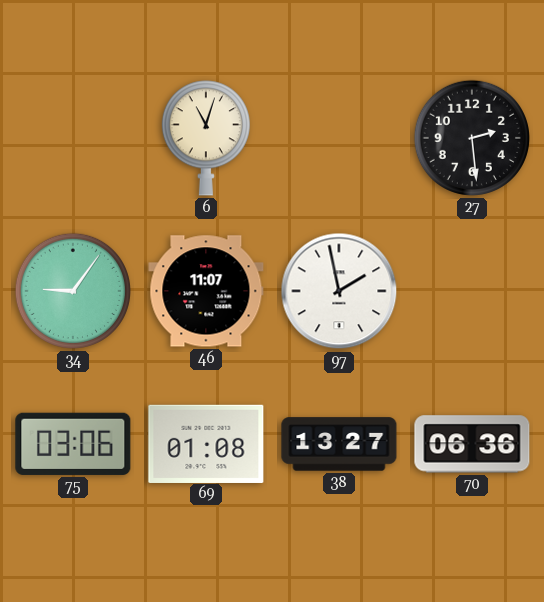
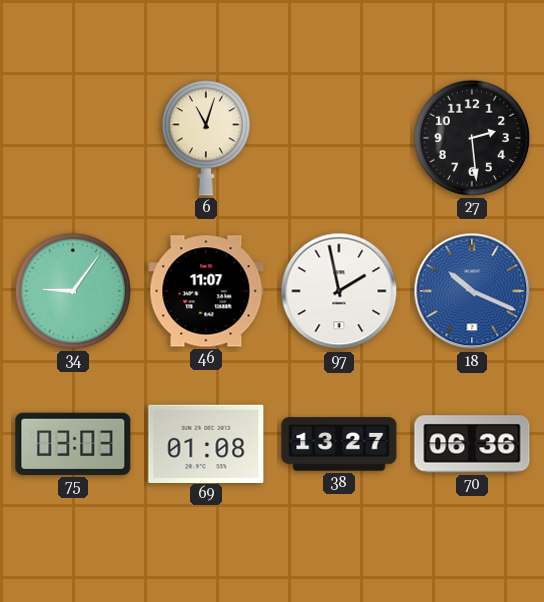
18: none -> 10:19
75: 03:06 -> 03:03
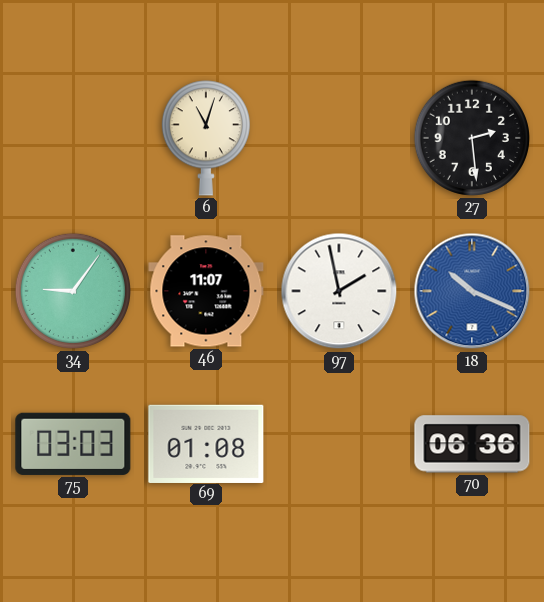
38: 13:27 -> none
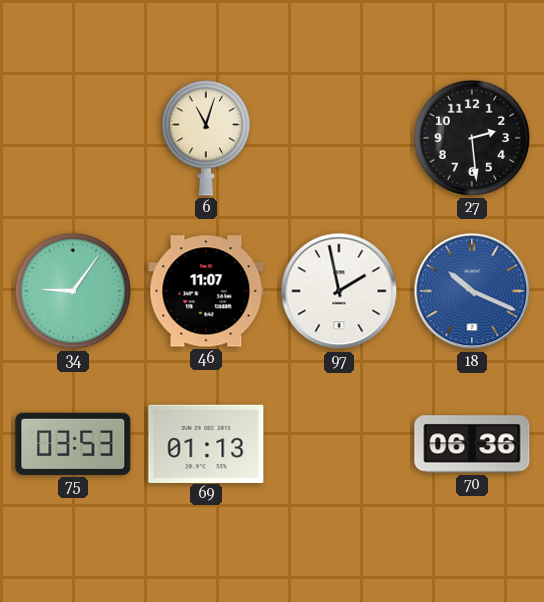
75: 03:03 -> 03:53
69: 01:08 -> 01:13
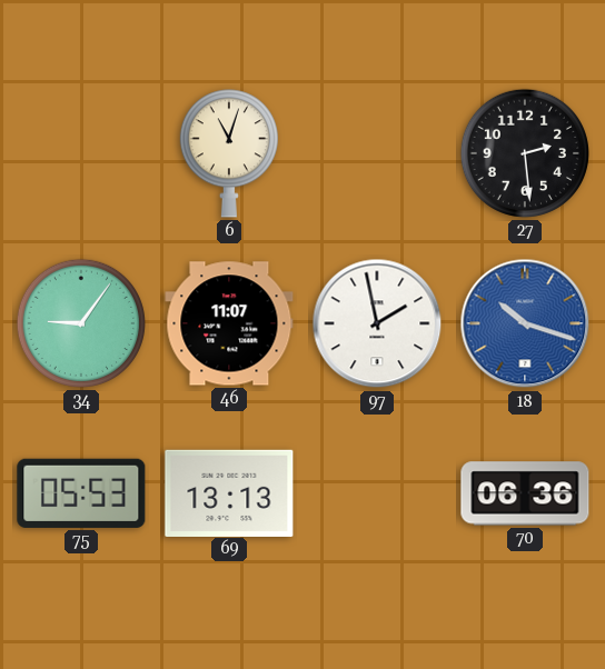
18: 10:19 -> 10:18
75: 03:53 -> 05:53
69: 01:13 -> 13:13
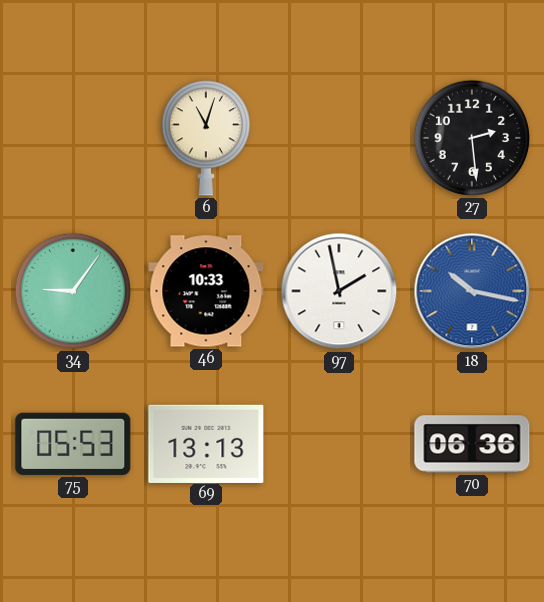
46: 11:07 -> 10:33
18: 10:18 -> 10:17
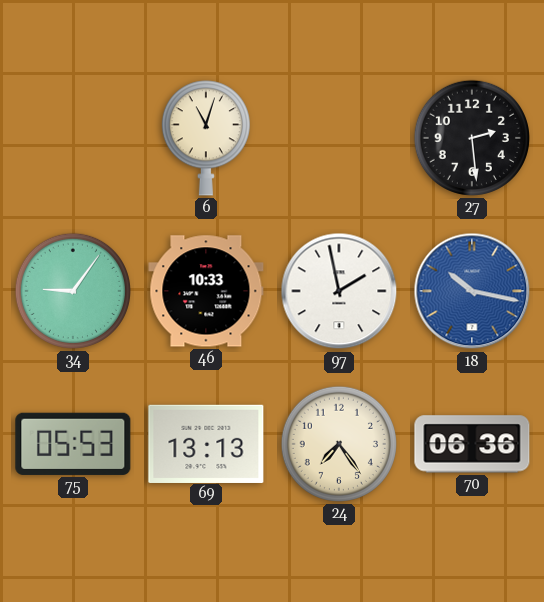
24: none -> 7:24
